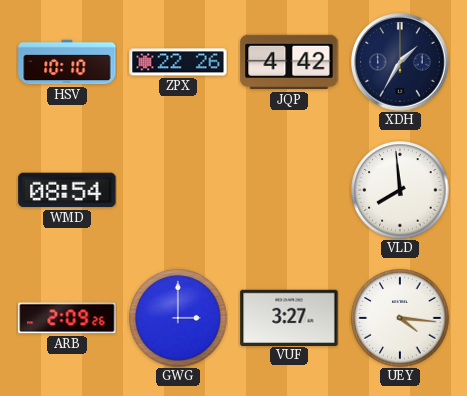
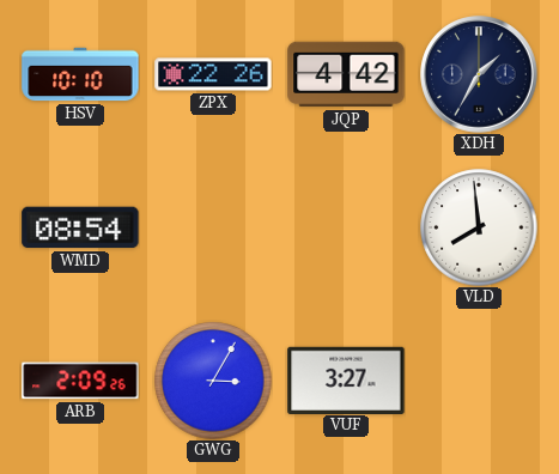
GWG: 3:00 -> 3:05
UEY: 4:16 -> none
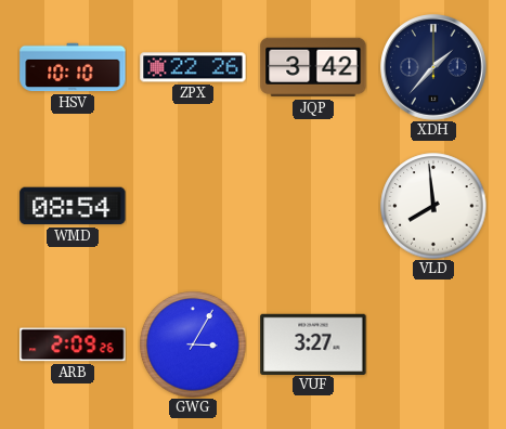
JQP: 4:42 -> 3:42
XDH: 1:35 -> 1:37
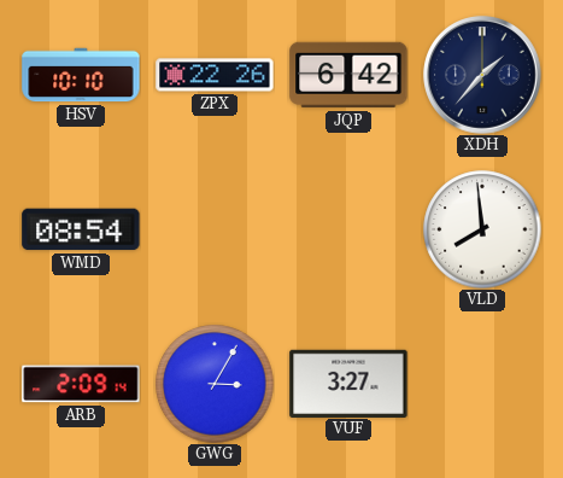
JQP: 3:42 -> 6:42
ARB: 2:09:26 -> 2:09:14
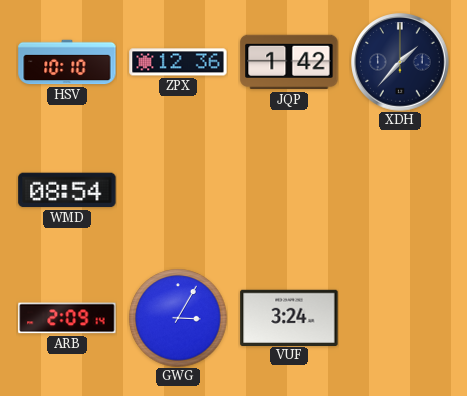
ZPX: 22:26 -> 12:36
JQP: 6:42 -> 1:42
VLD: 7:59 -> none
VUF: 3:27 -> 3:24
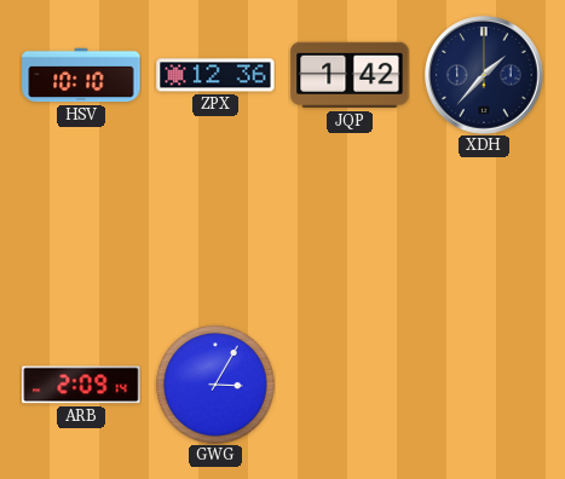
WMD: 08:54 -> none
VUF: 3:24 -> none
